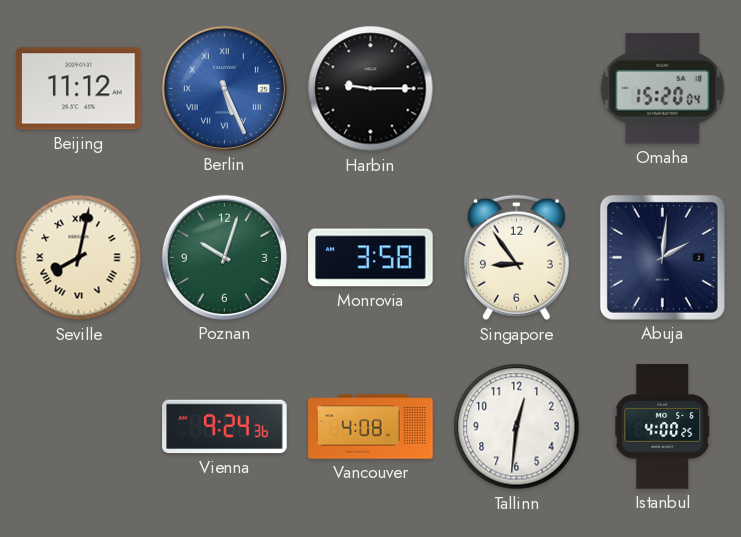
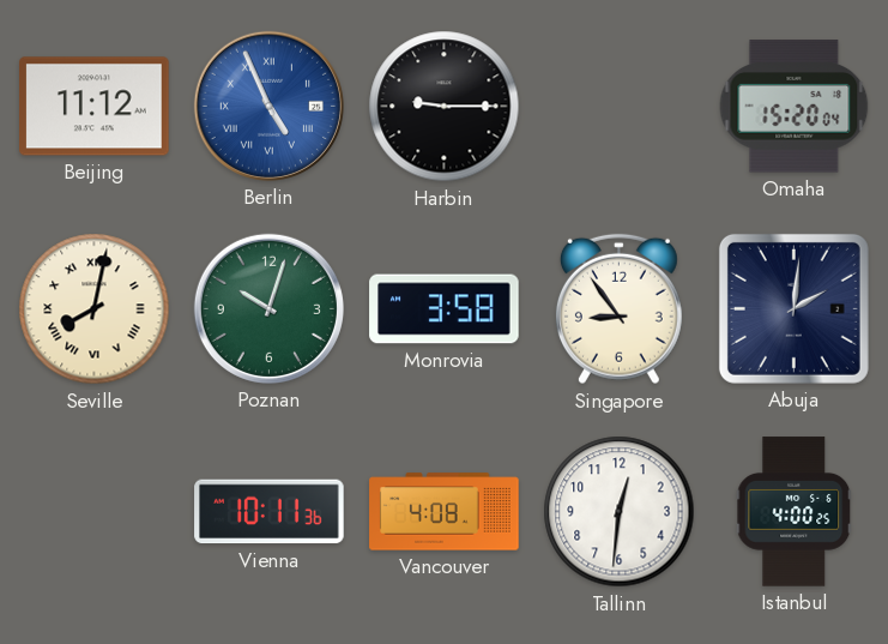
Berlin: 5:26 -> 4:56
Vienna: 9:24 -> 10:11
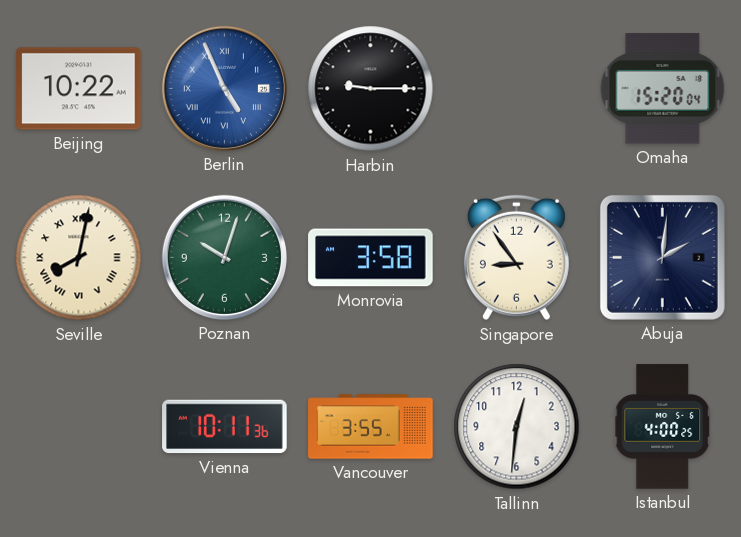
Beijing: 11:12 -> 10:22
Vancouver: 4:08 -> 3:55
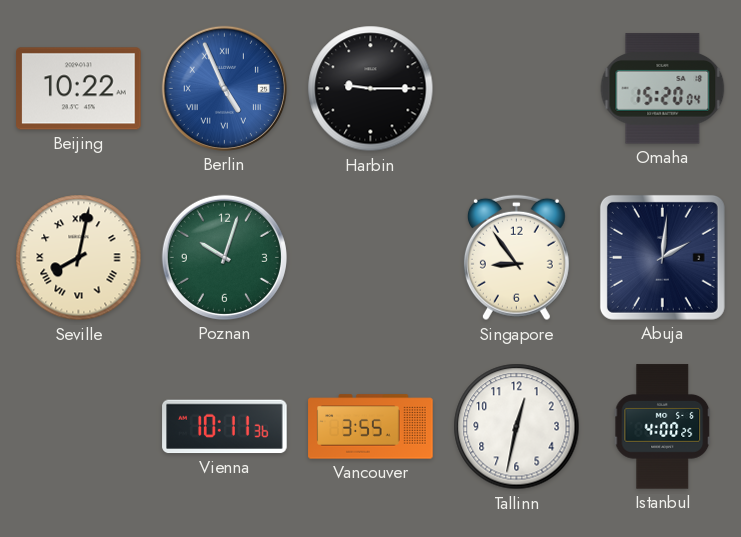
Monrovia: 3:58 -> none
Tallinn: 12:31 -> 12:32
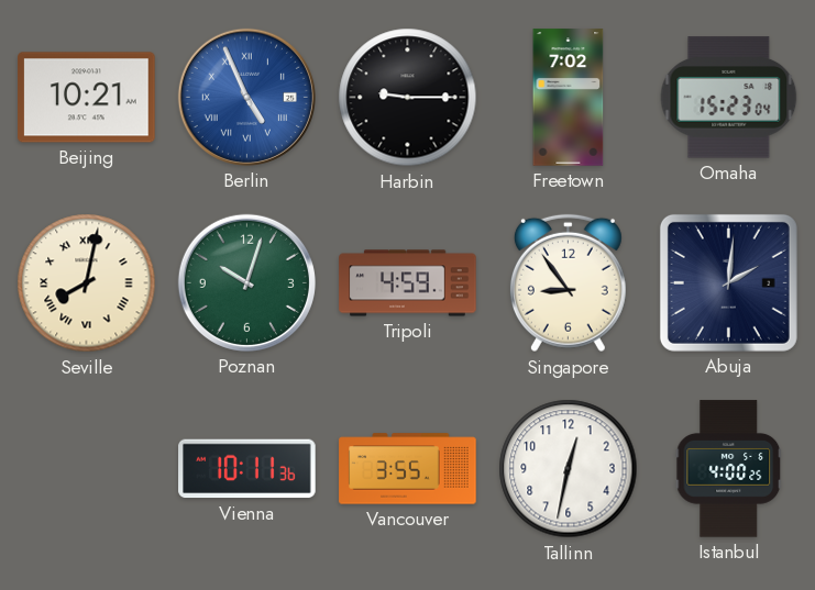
Beijing: 10:22 -> 10:21
Freetown: none -> 7:02
Omaha: 15:20 -> 15:23
Tripoli: none -> 4:59
